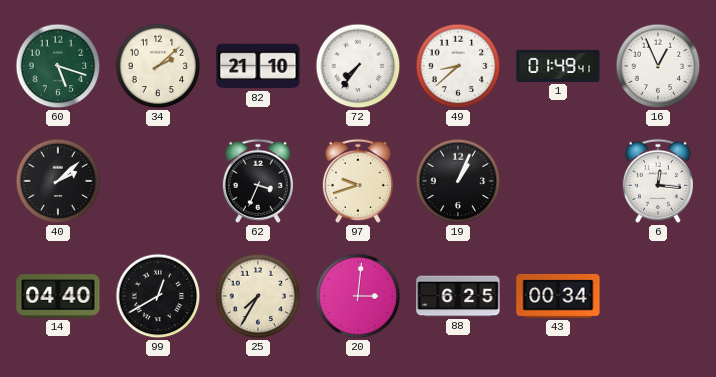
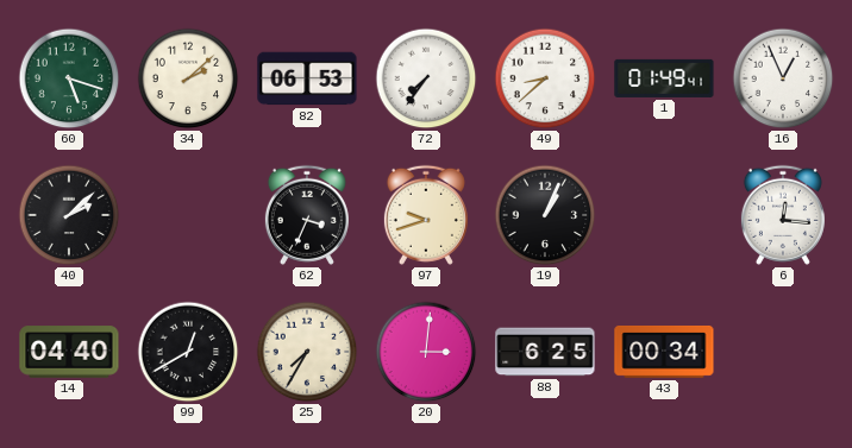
82: 21:10 -> 06:53
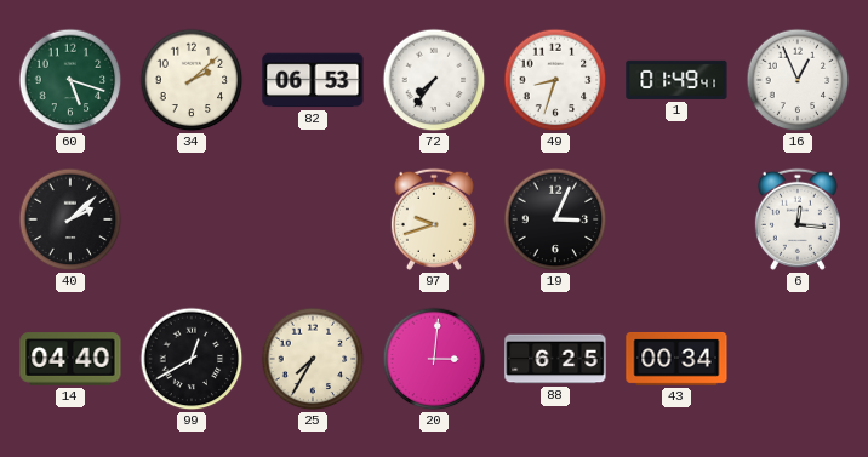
49: 8:38 -> 8:33
62: 3:34 -> none
19: 1:04 -> 3:04
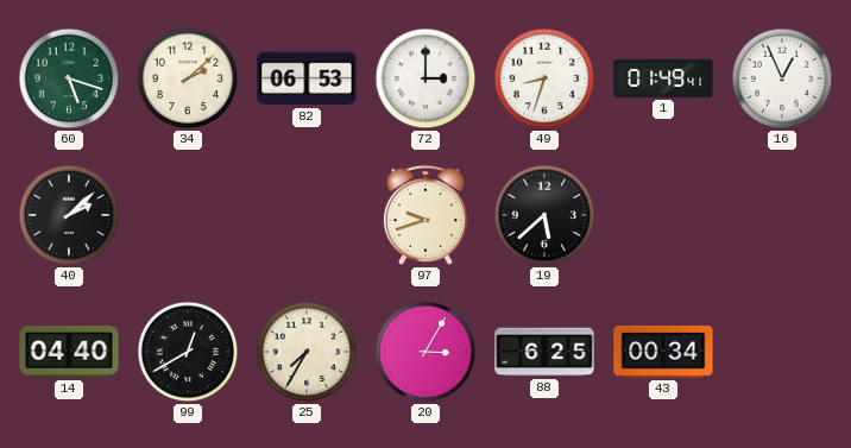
72: 7:36 -> 3:00
19: 3:04 -> 5:38
6: 12:16 -> none
20: 3:01 -> 3:05
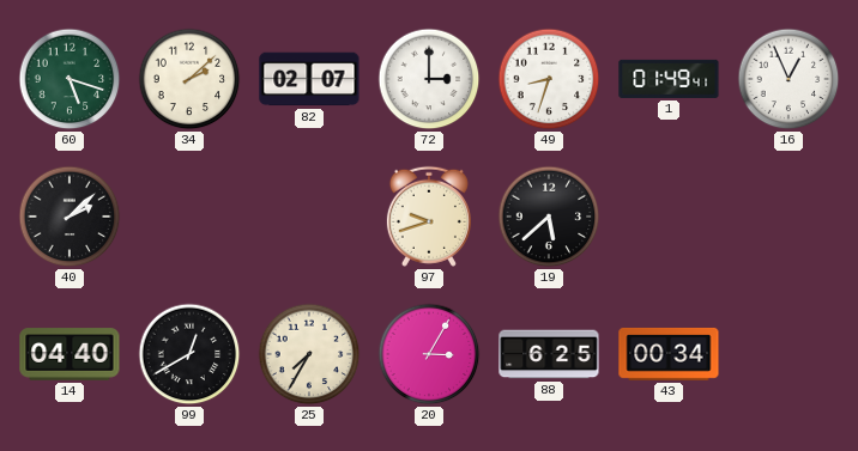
82: 06:53 -> 02:07
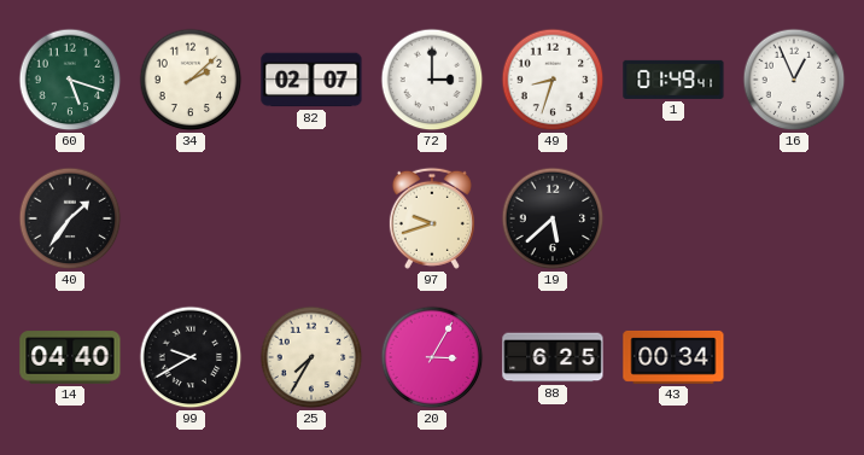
40: 2:08 -> 1:36
99: 12:40 -> 9:40
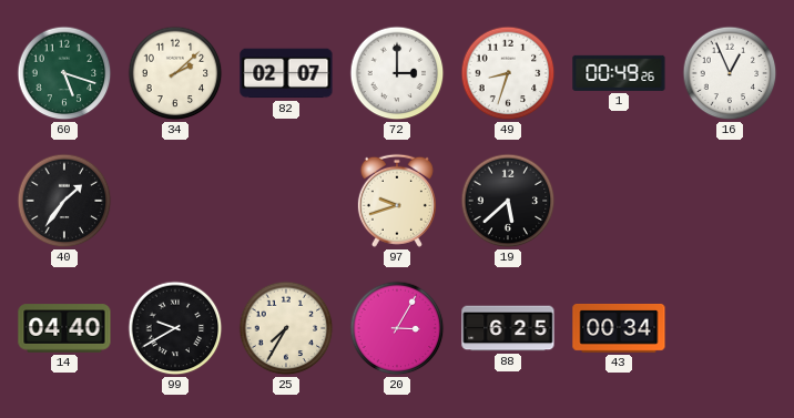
1: 01:49 -> 00:49
